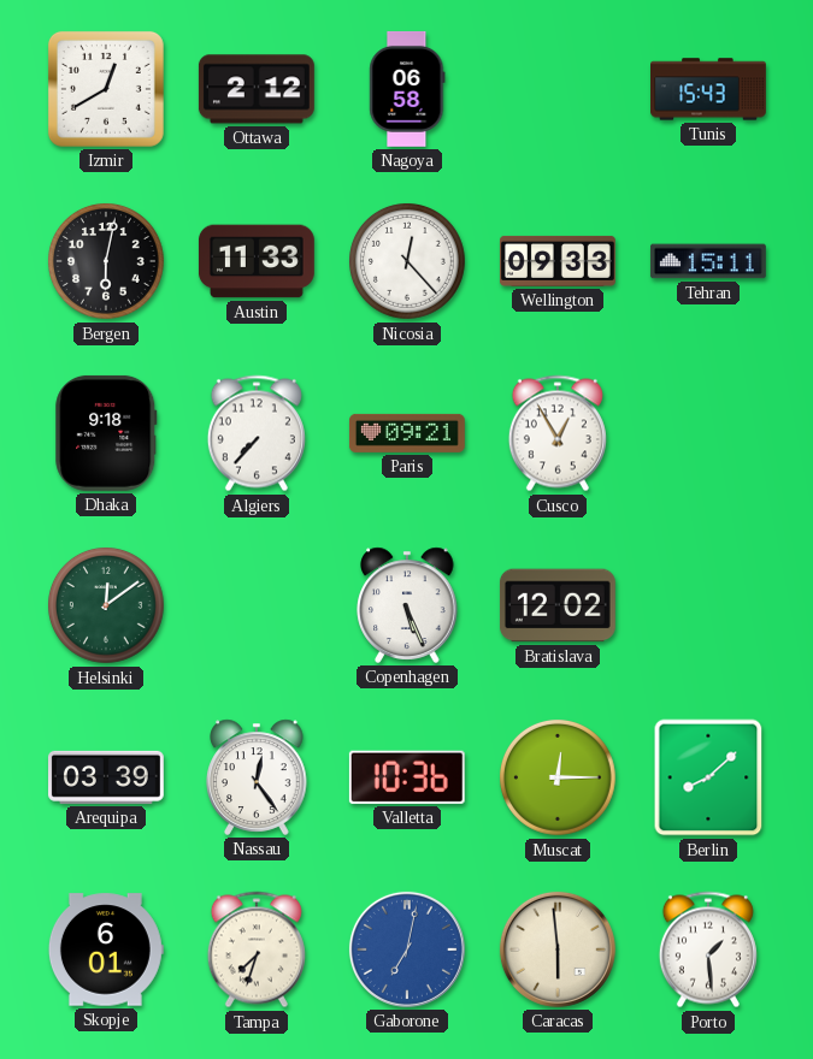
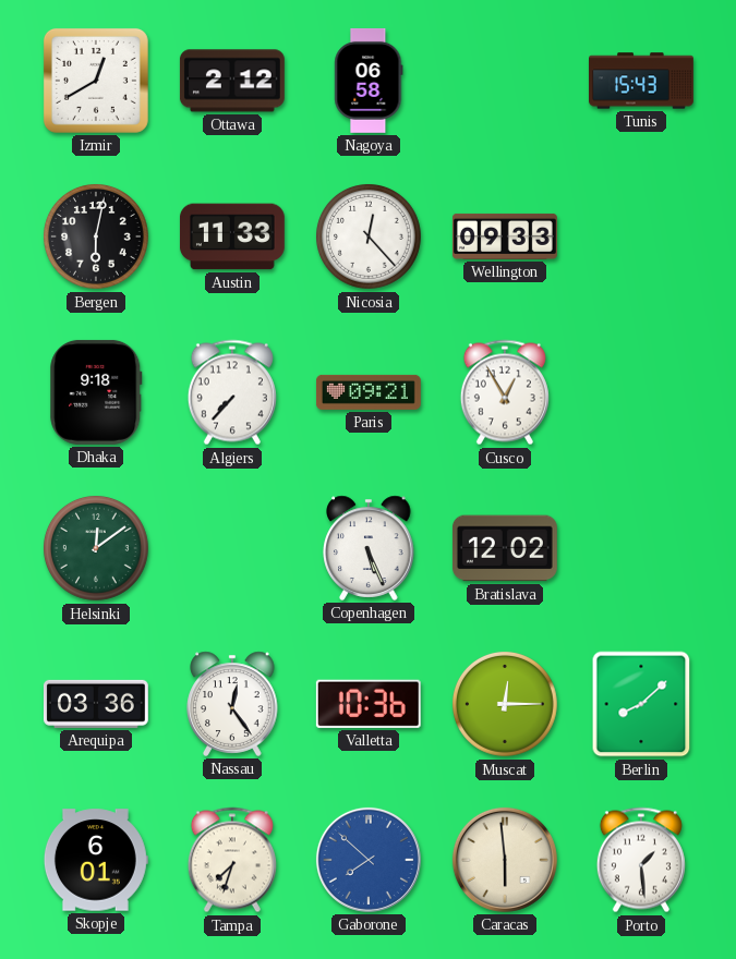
Tehran: 15:11 -> none
Arequipa: 03:39 -> 03:36
Gaborone: 7:02 -> 7:52
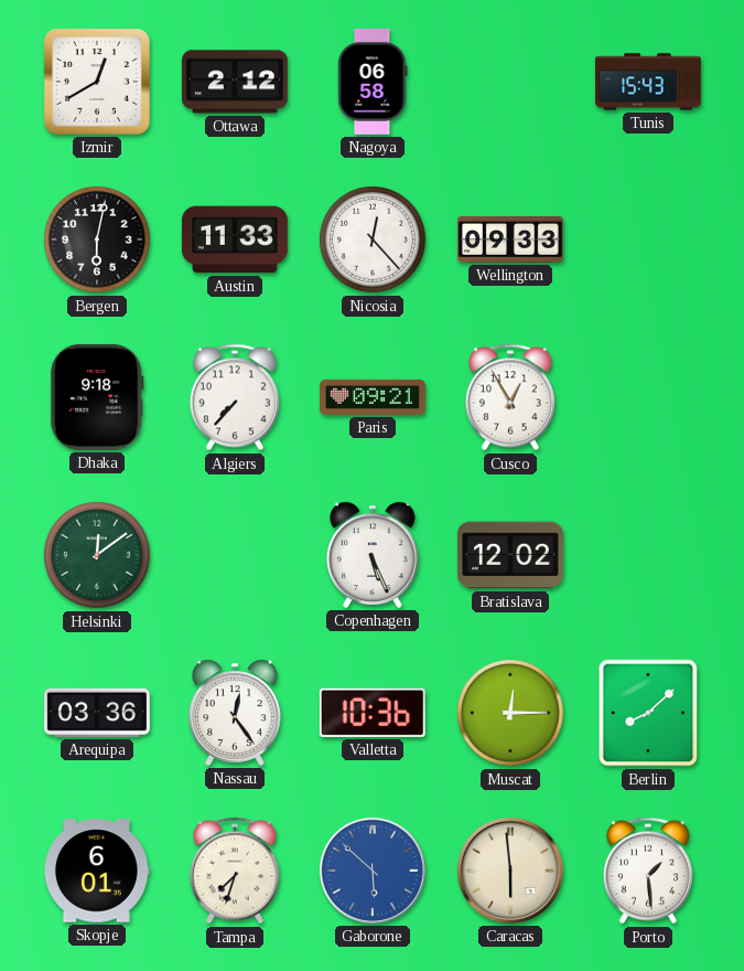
Gaborone: 7:52 -> 5:52
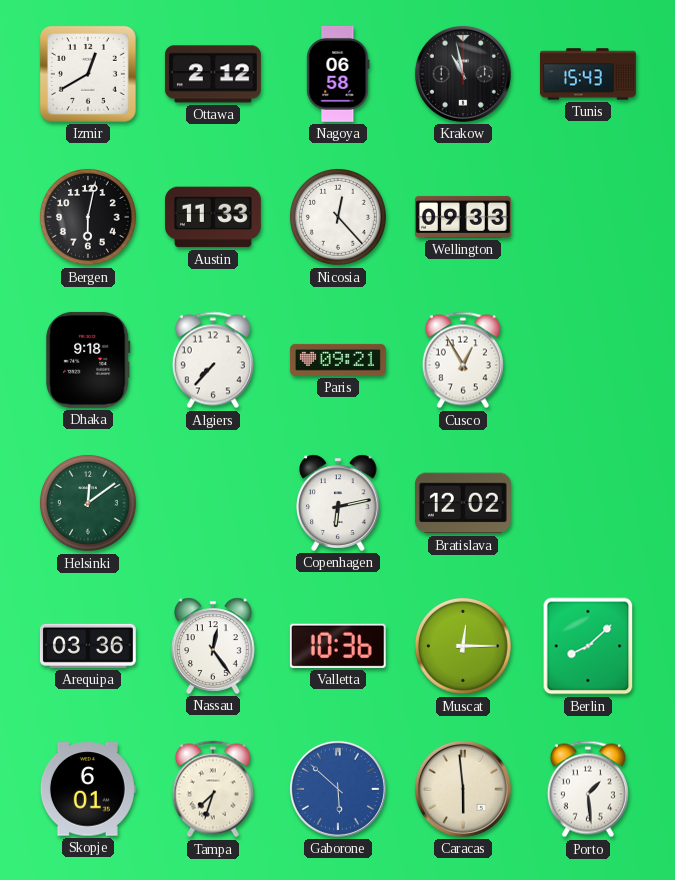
Krakow: none -> 10:58
Copenhagen: 5:26 -> 6:13
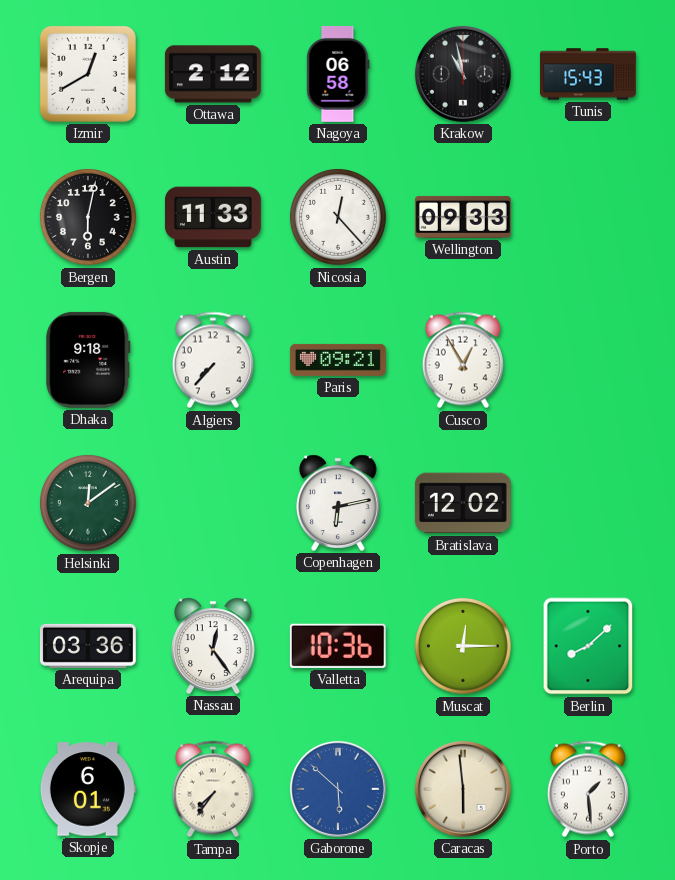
Tampa: 7:33 -> 7:36
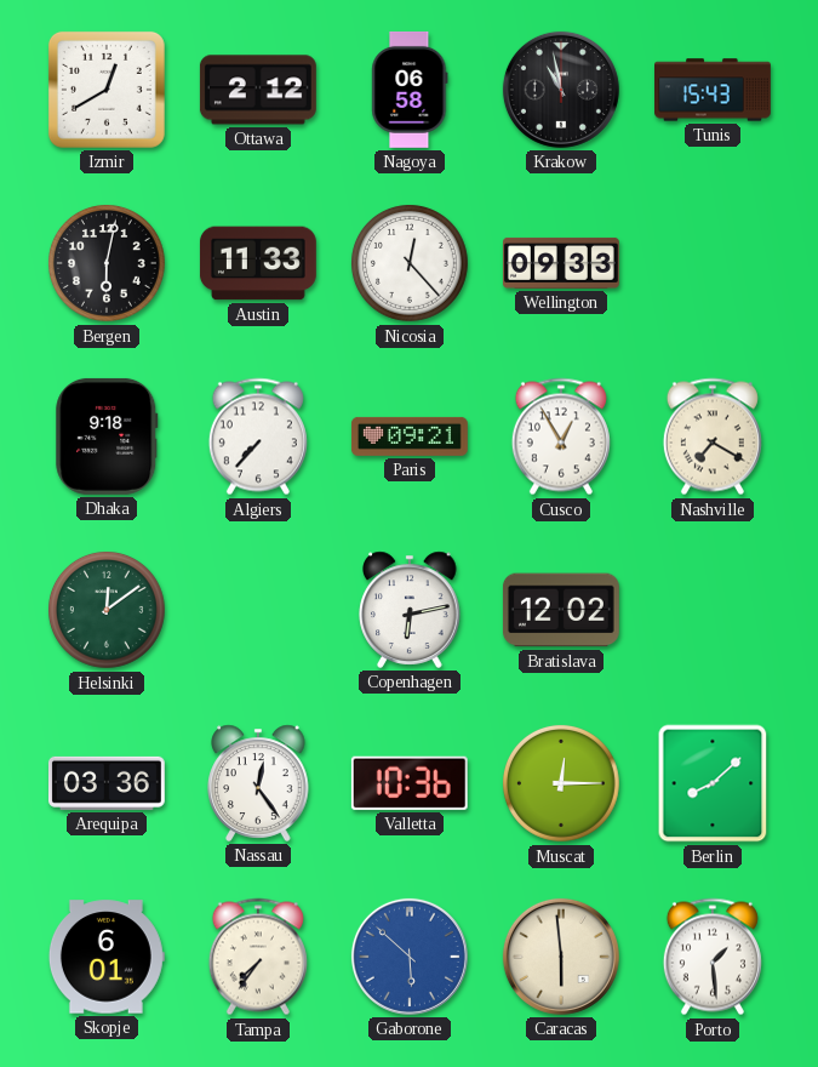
Nashville: none -> 7:20
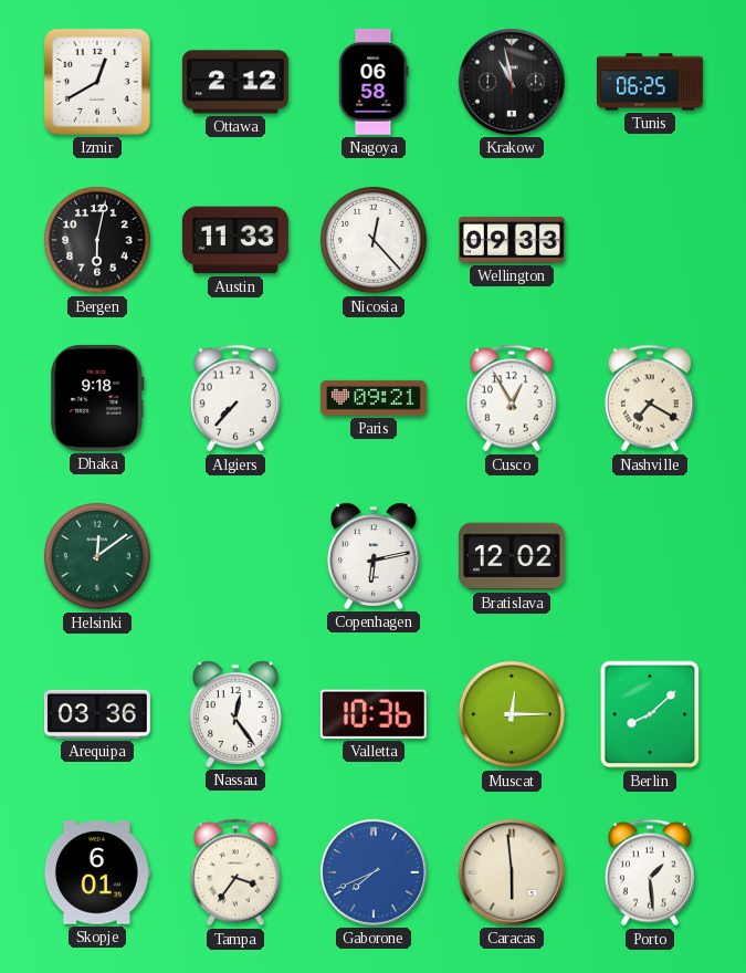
Tunis: 15:43 -> 06:25
Tampa: 7:36 -> 3:36
Gaborone: 5:52 -> 7:41
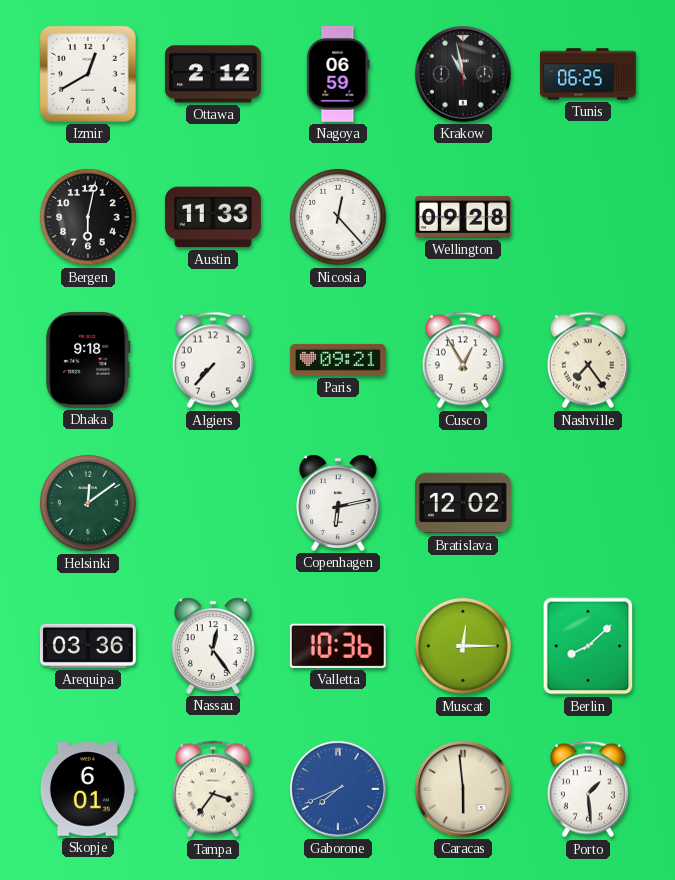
Nagoya: 06:58 -> 06:59
Wellington: 09:33 -> 09:28
Nashville: 7:20 -> 7:24
